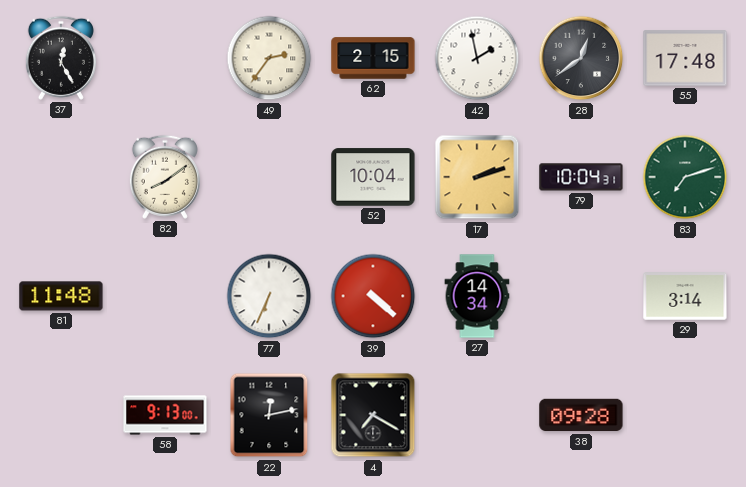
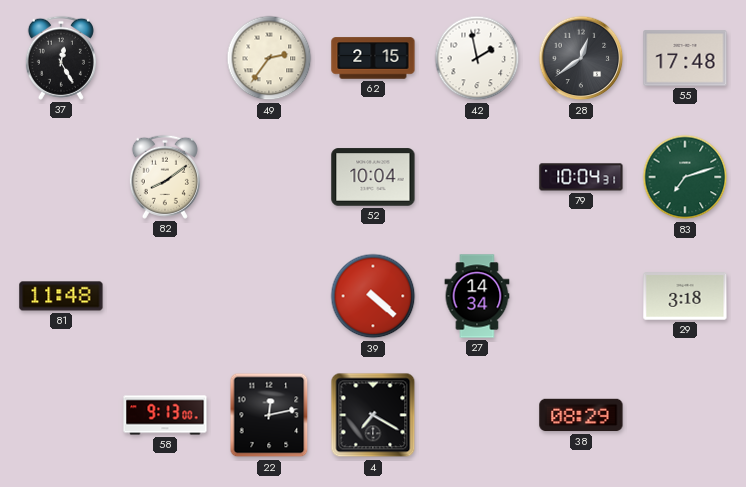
17: 2:12 -> none
77: 6:34 -> none
29: 3:14 -> 3:18
38: 09:28 -> 08:29
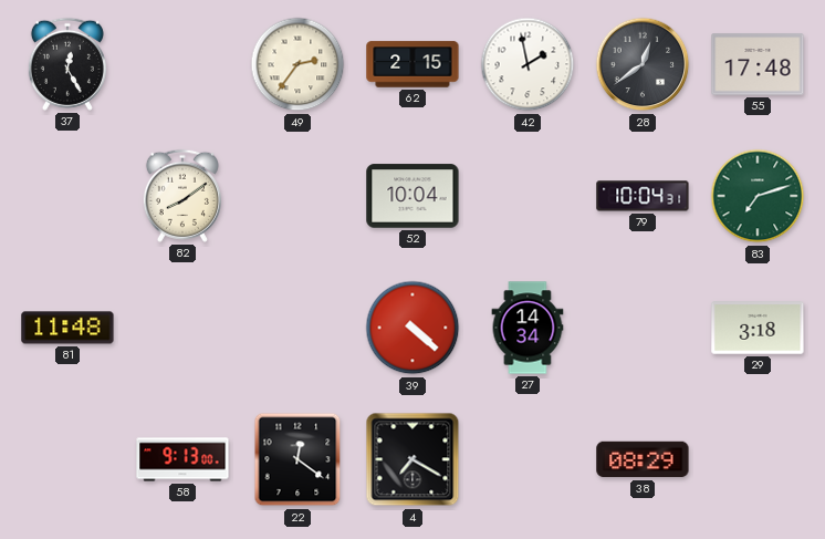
22: 12:13 -> 12:21
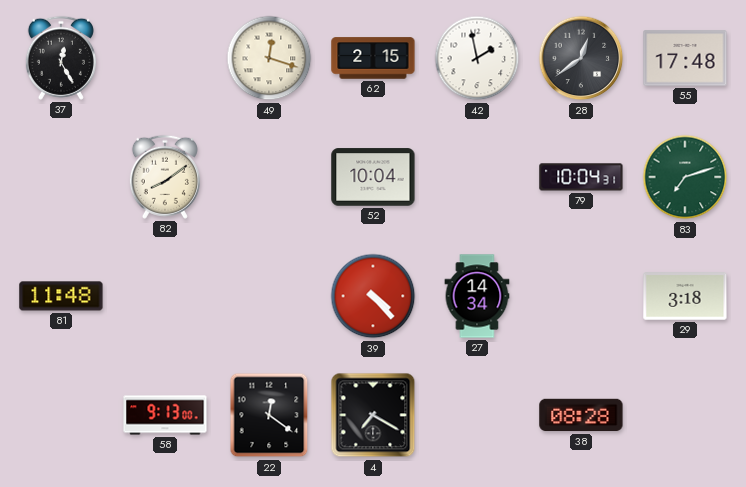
49: 2:36 -> 12:18
39: 4:22 -> 4:23
38: 08:29 -> 08:28
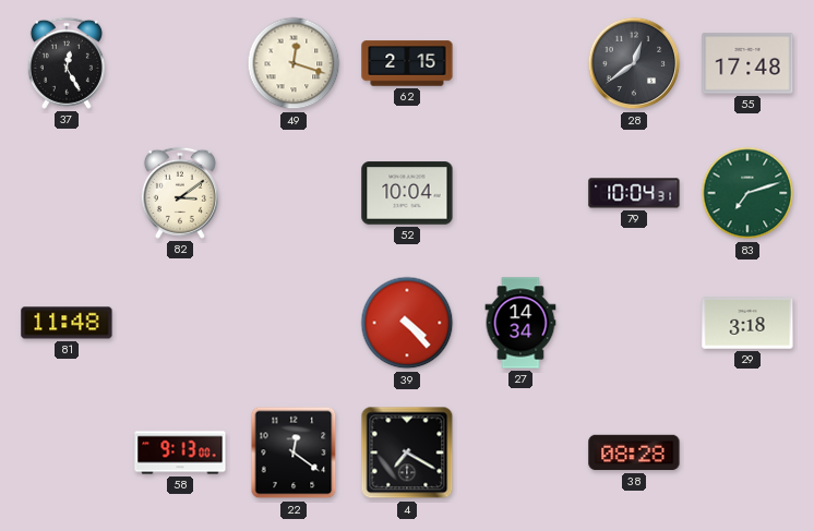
42: 1:58 -> none
82: 8:09 -> 3:09
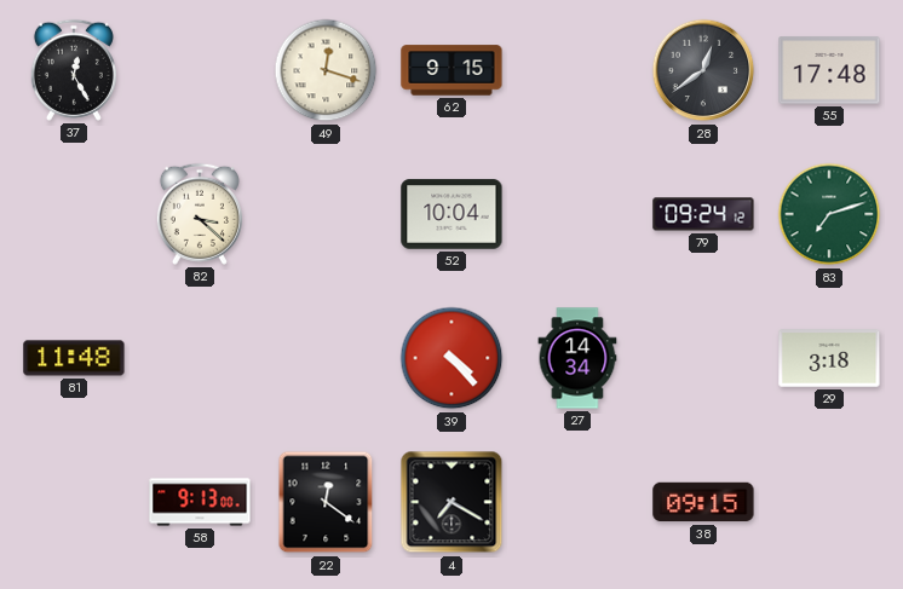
62: 2:15 -> 9:15
82: 3:09 -> 3:22
79: 10:04 -> 09:24
38: 08:28 -> 09:15
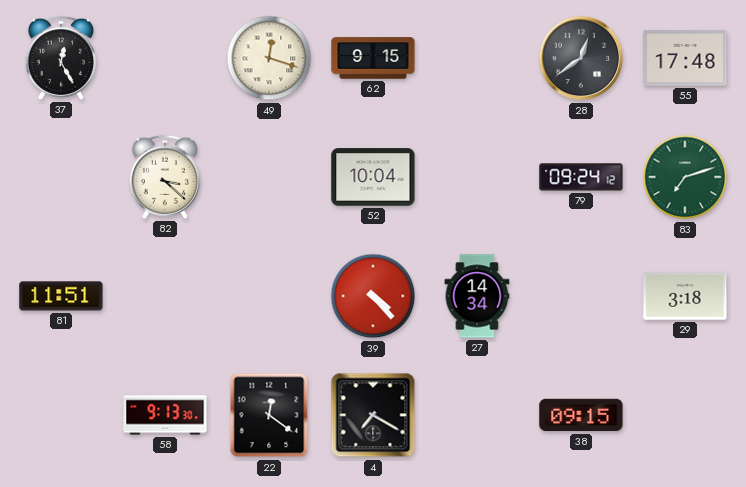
81: 11:48 -> 11:51
58: 9:13:00 -> 9:13:30
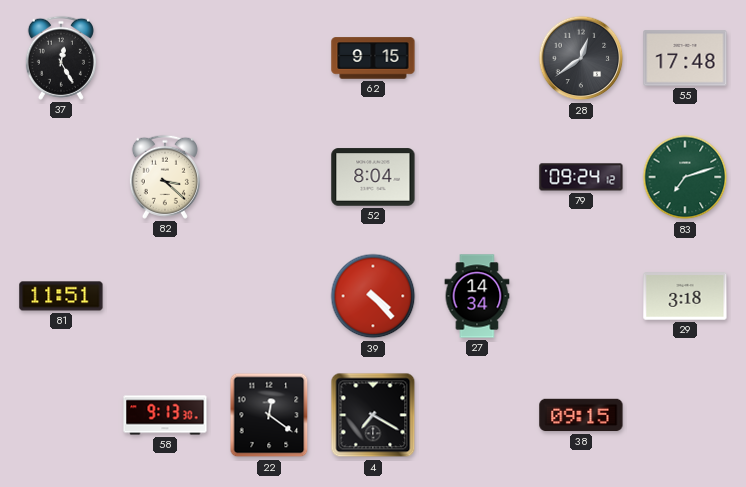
49: 12:18 -> none
52: 10:04 -> 8:04
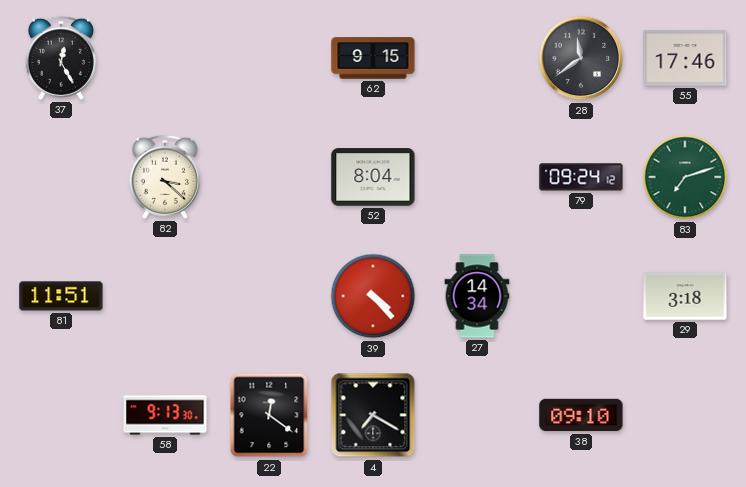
28: 12:39 -> 11:39
55: 17:48 -> 17:46
38: 09:15 -> 09:10
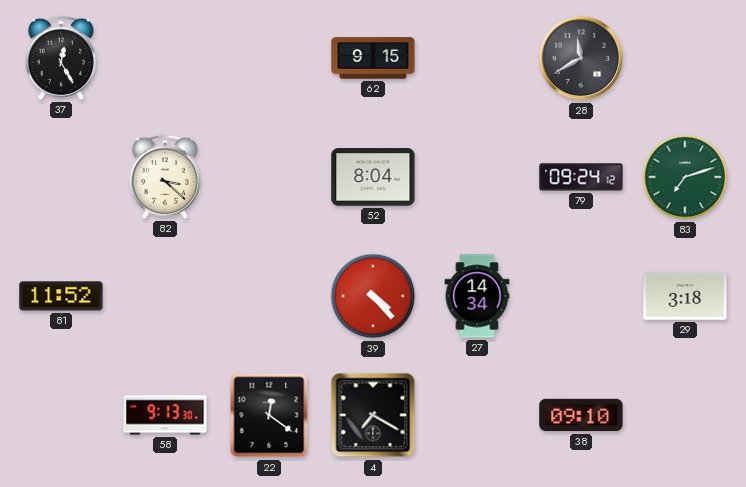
28: 11:39 -> 11:40
55: 17:46 -> none
81: 11:51 -> 11:52
